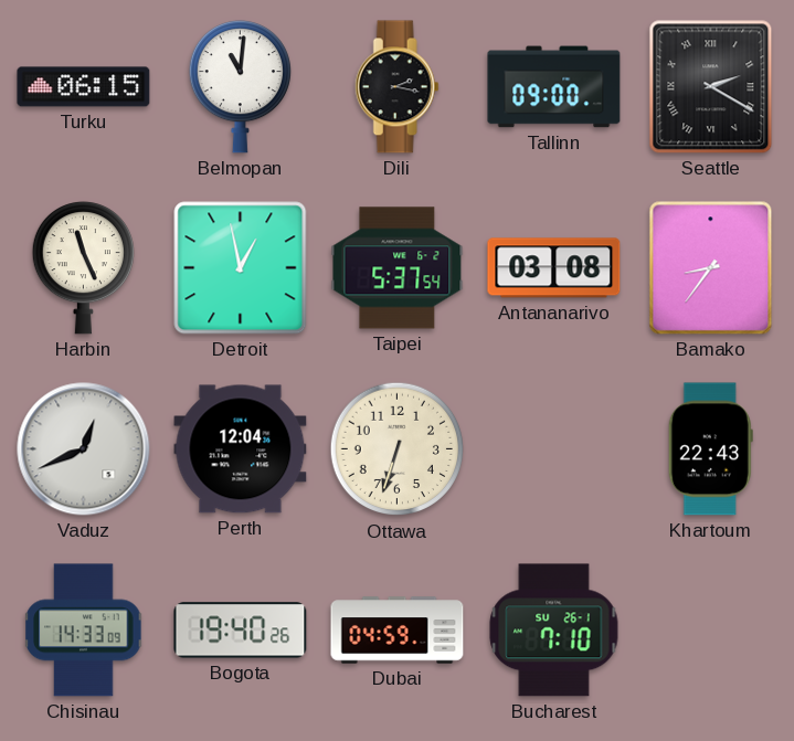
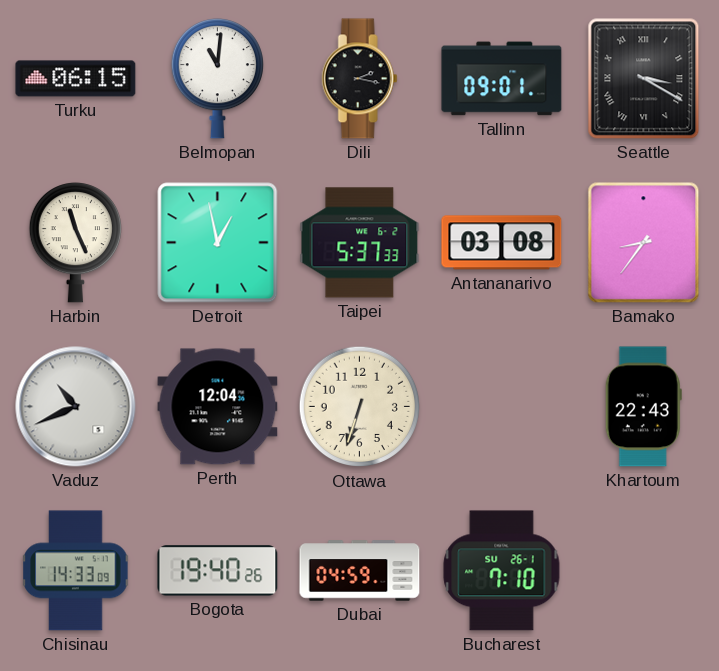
Tallinn: 09:00 -> 09:01
Seattle: 2:20 -> 3:20
Taipei: 5:37:54 -> 5:37:33
Vaduz: 12:41 -> 10:41
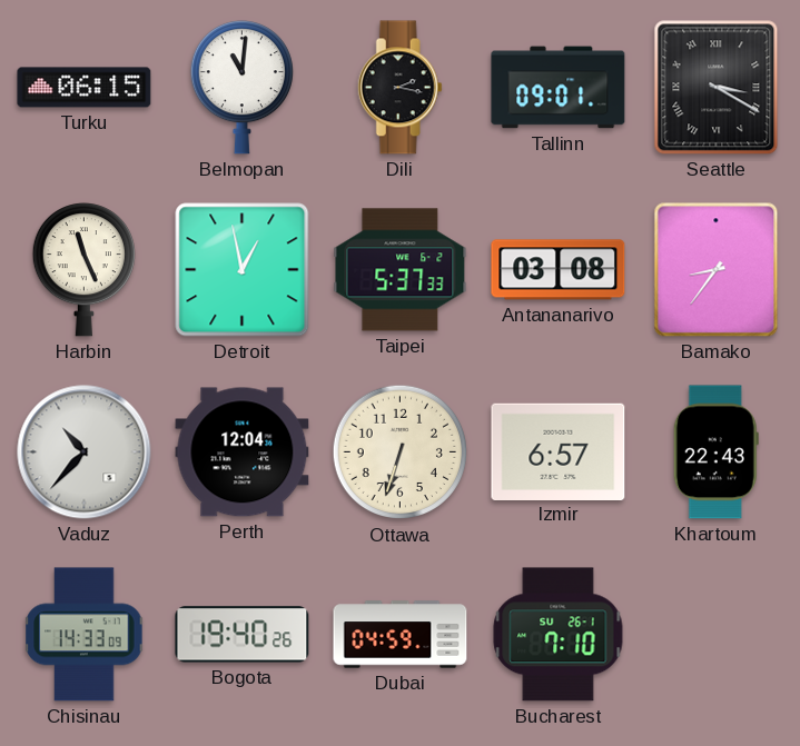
Vaduz: 10:41 -> 10:37
Izmir: none -> 6:57
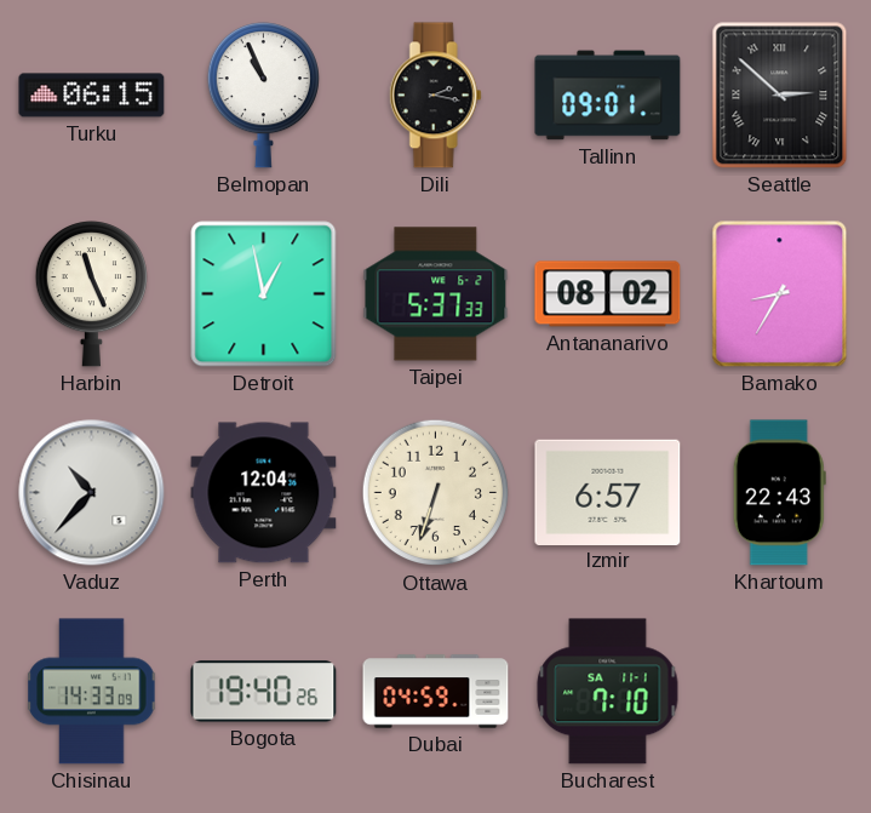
Belmopan: 11:01 -> 10:56
Seattle: 3:20 -> 2:52
Antananarivo: 03:08 -> 08:02
Bamako: 8:36 -> 8:35
Bucharest date: SU 26-1 -> SA 11-1
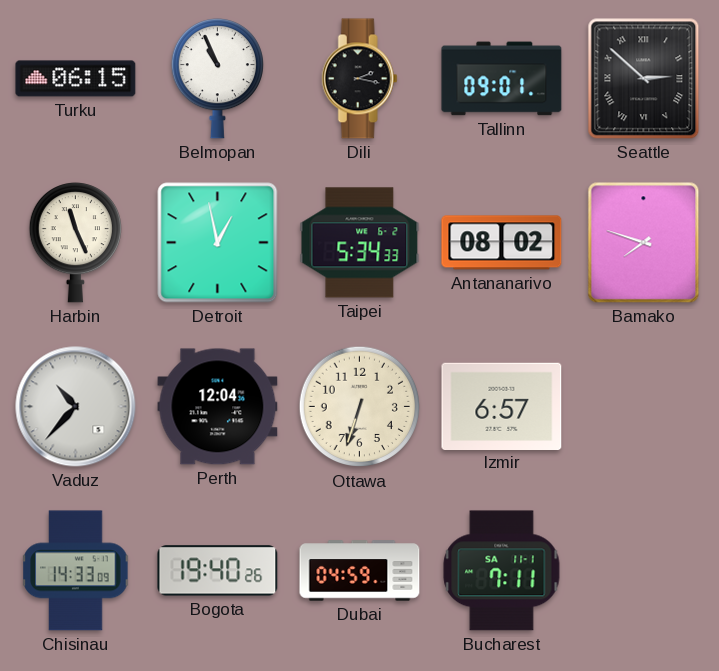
Taipei: 5:37 -> 5:34
Bamako: 8:35 -> 7:48
Khartoum: 22:43 -> none
Bucharest: 7:10 -> 7:11
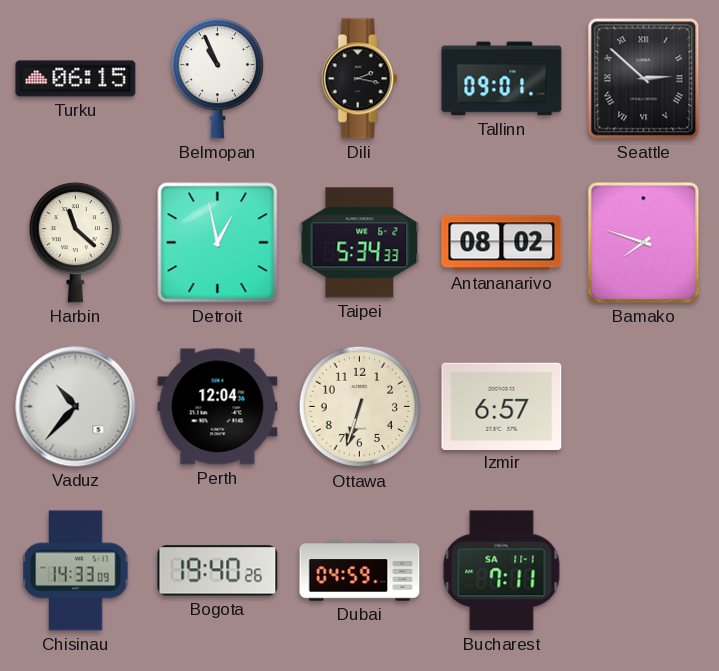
Harbin: 11:26 -> 11:22
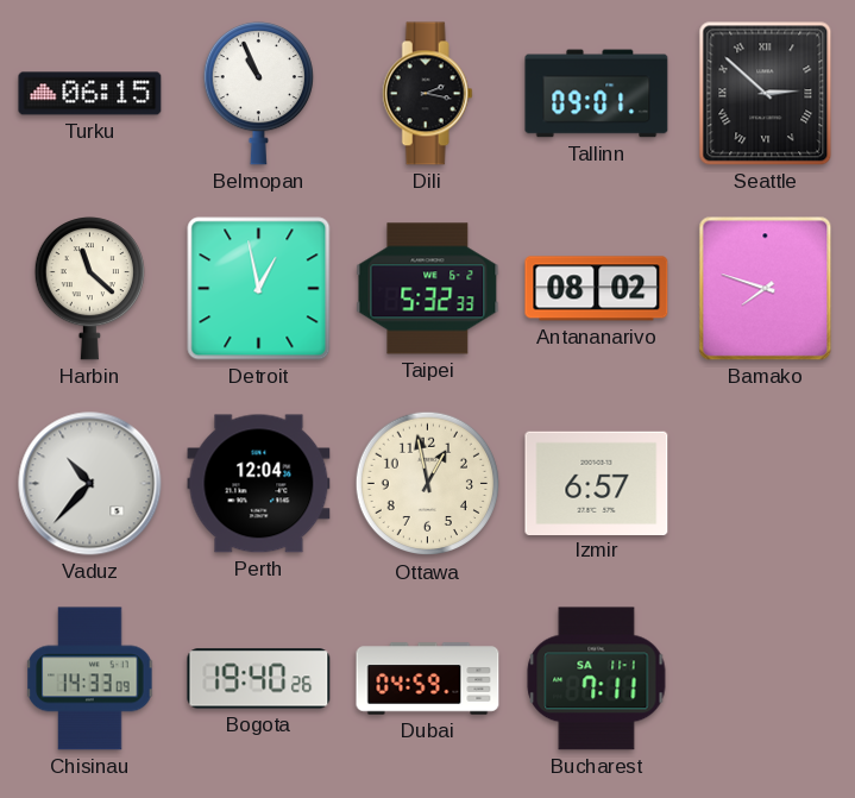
Taipei: 5:34 -> 5:32
Ottawa: 6:33 -> 12:58
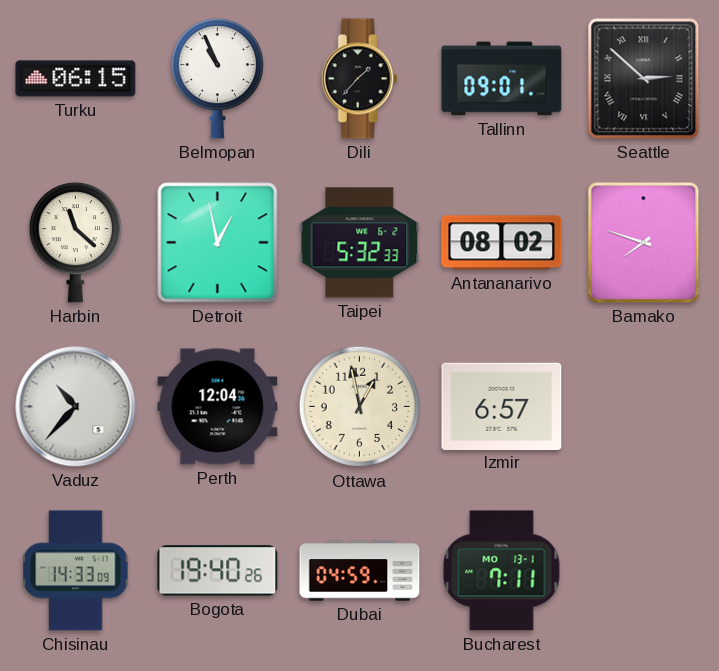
Dili: 2:17 -> 1:37
Bucharest date: SA 11-1 -> MO 13-1
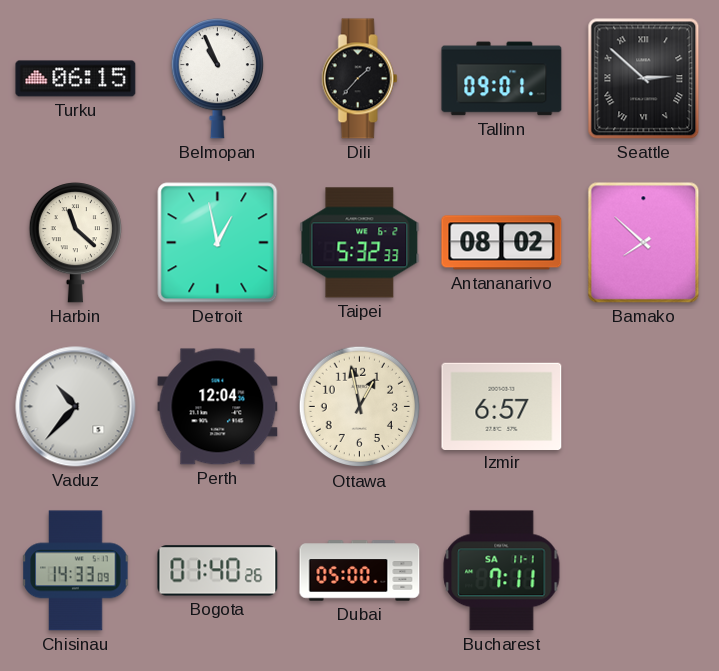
Bamako: 7:48 -> 7:52
Bogota: 19:40 -> 01:40
Dubai: 04:59 -> 05:00
Bucharest date: MO 13-1 -> SA 11-1
